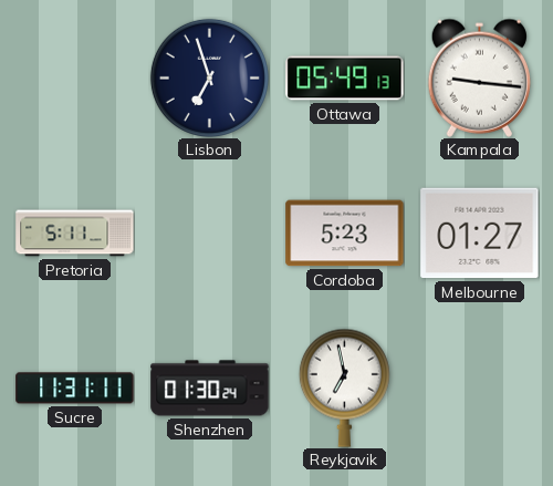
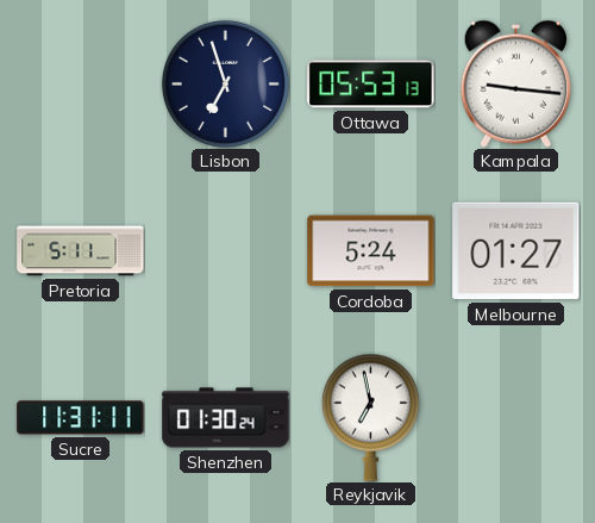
Ottawa: 05:49 -> 05:53
Cordoba: 5:23 -> 5:24
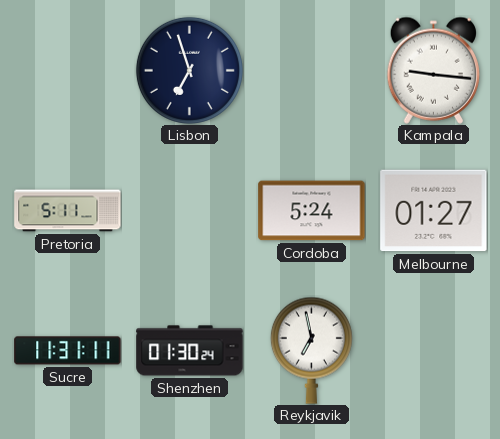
Ottawa: 05:53 -> none
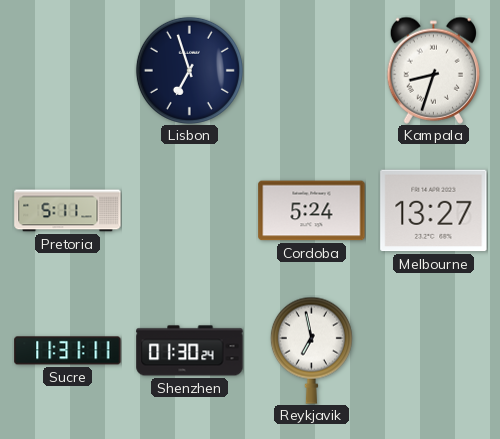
Kampala: 9:16 -> 8:33
Melbourne: 01:27 -> 13:27
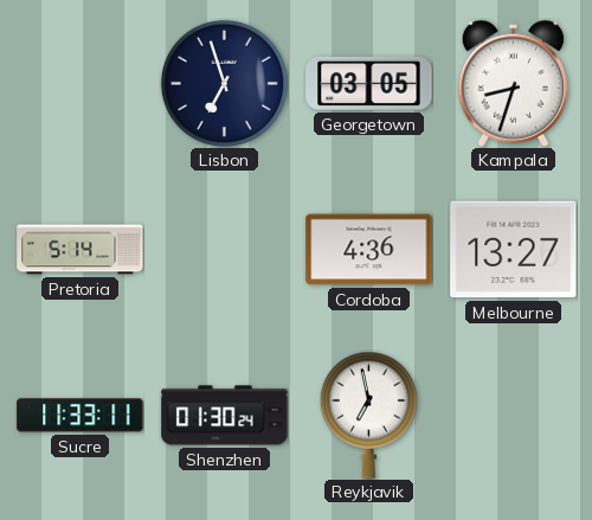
Georgetown: none -> 03:05
Pretoria: 5:11 -> 5:14
Cordoba: 5:24 -> 4:36
Sucre: 11:31 -> 11:33
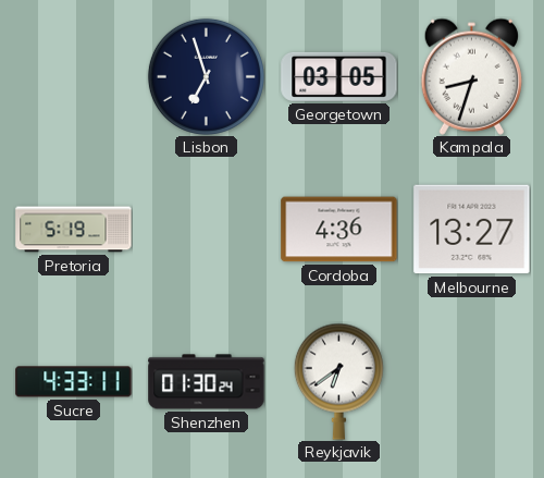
Pretoria: 5:14 -> 5:19
Sucre: 11:33 -> 4:33
Reykjavik: 6:58 -> 6:39
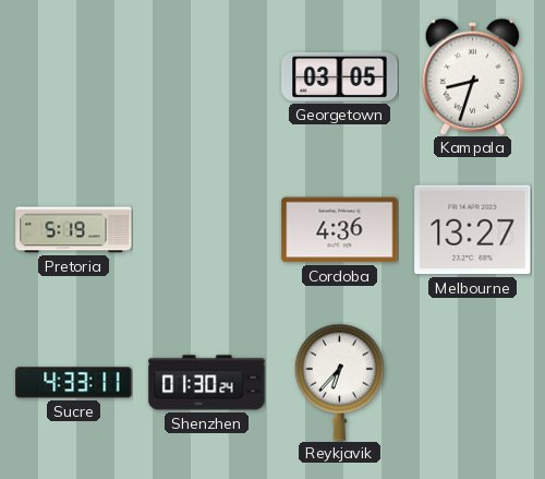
Lisbon: 6:57 -> none
Reykjavik: 6:39 -> 6:37
